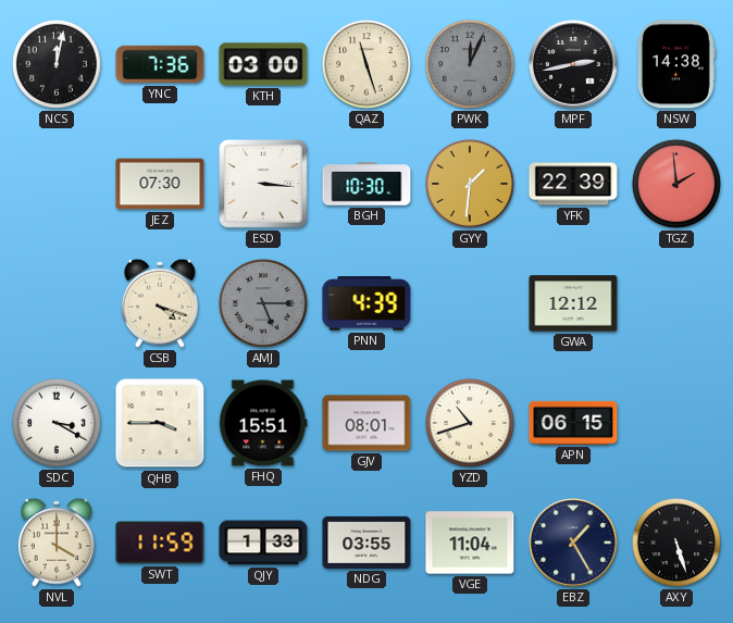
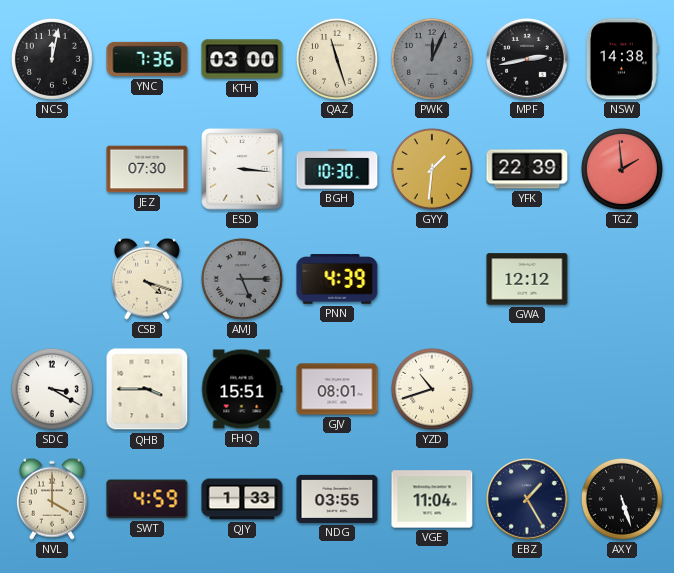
APN: 06:15 -> none
SWT: 11:59 -> 4:59
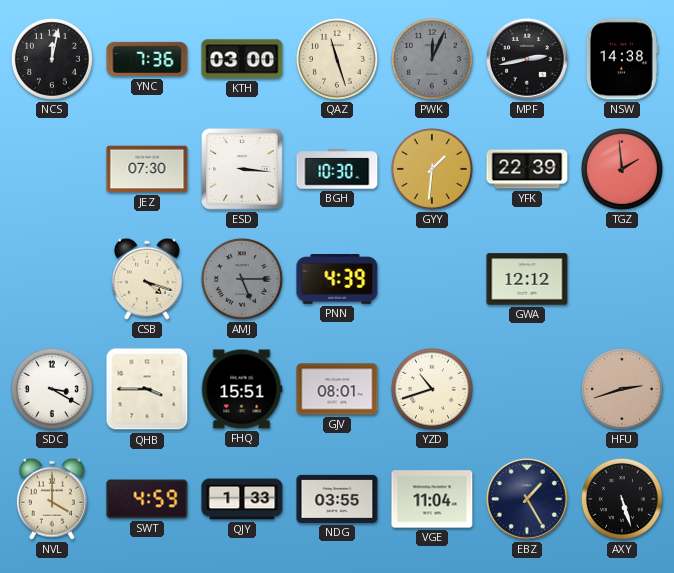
HFU: none -> 2:42
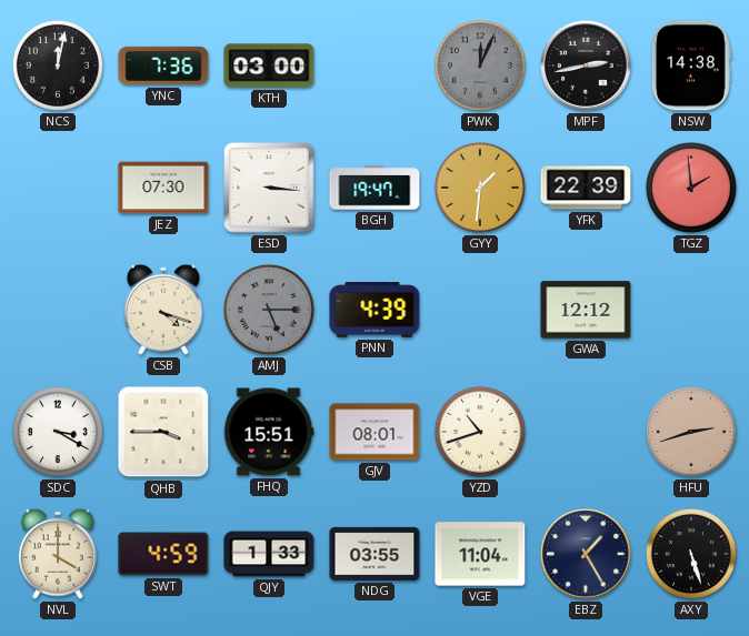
QAZ: 11:27 -> none
BGH: 10:30 -> 19:47
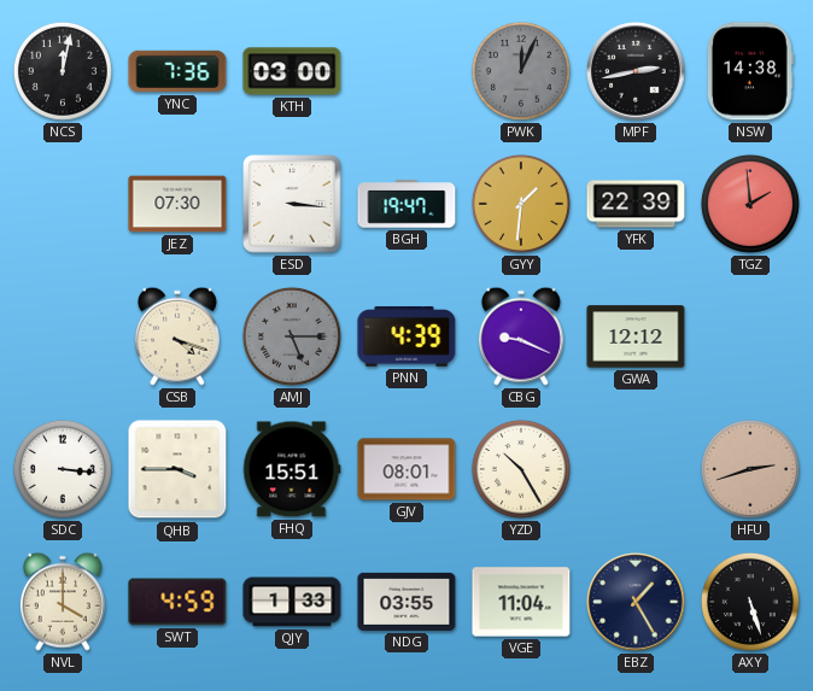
CBG: none -> 9:19
SDC: 3:20 -> 3:16
YZD: 10:42 -> 10:25
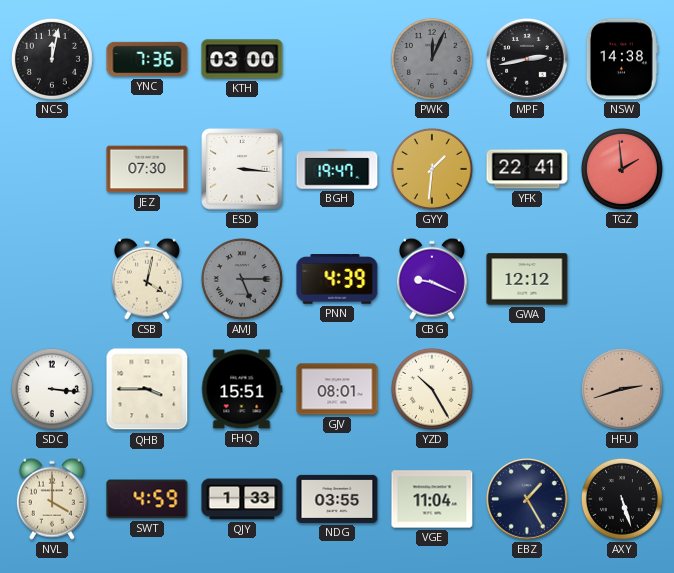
YFK: 22:39 -> 22:41
CSB: 4:18 -> 4:02
